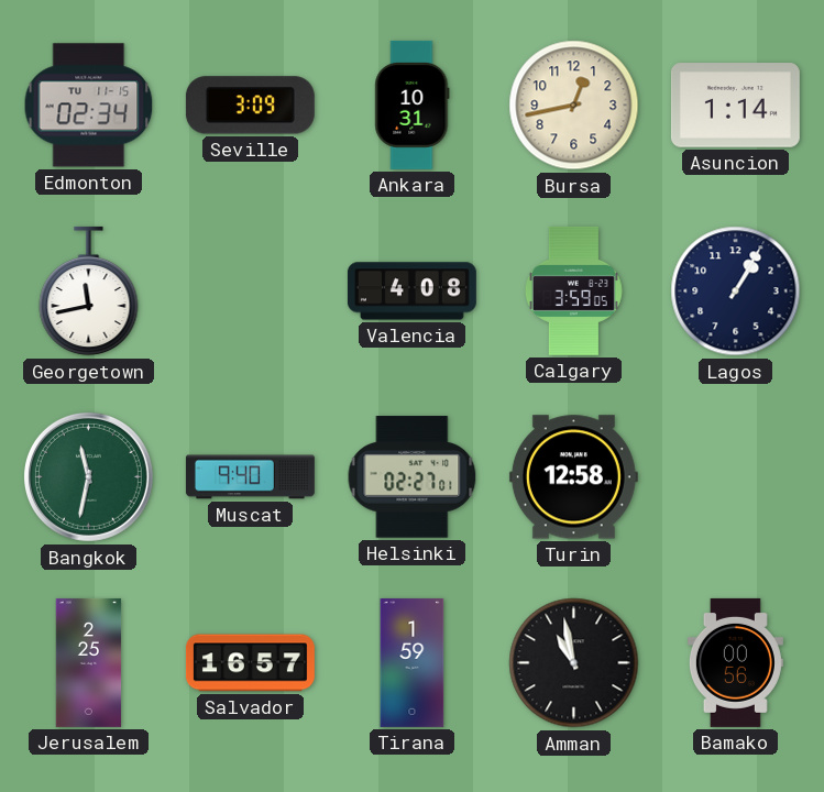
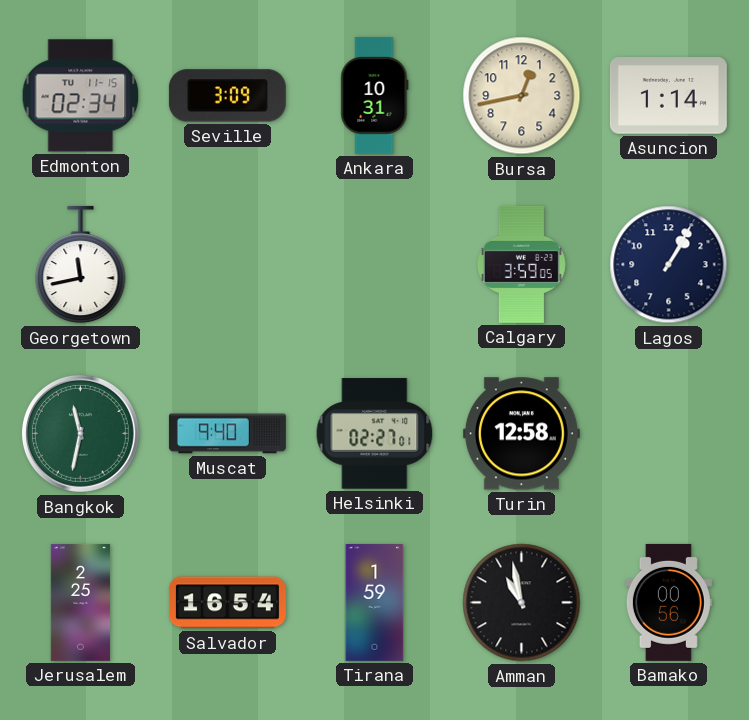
Valencia: 4:08 -> none
Salvador: 16:57 -> 16:54
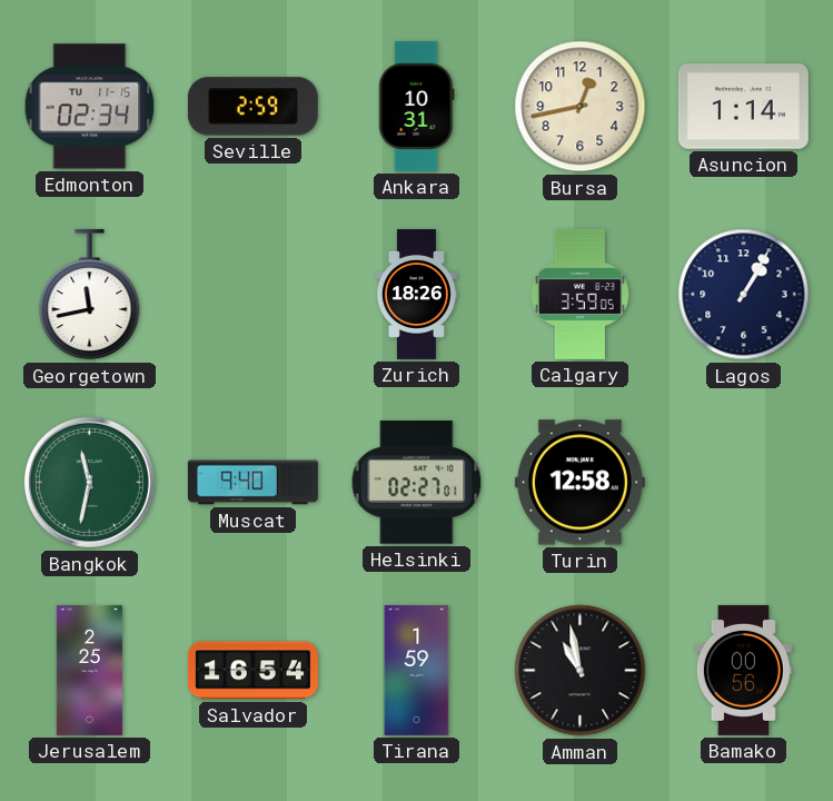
Seville: 3:09 -> 2:59
Zurich: none -> 18:26
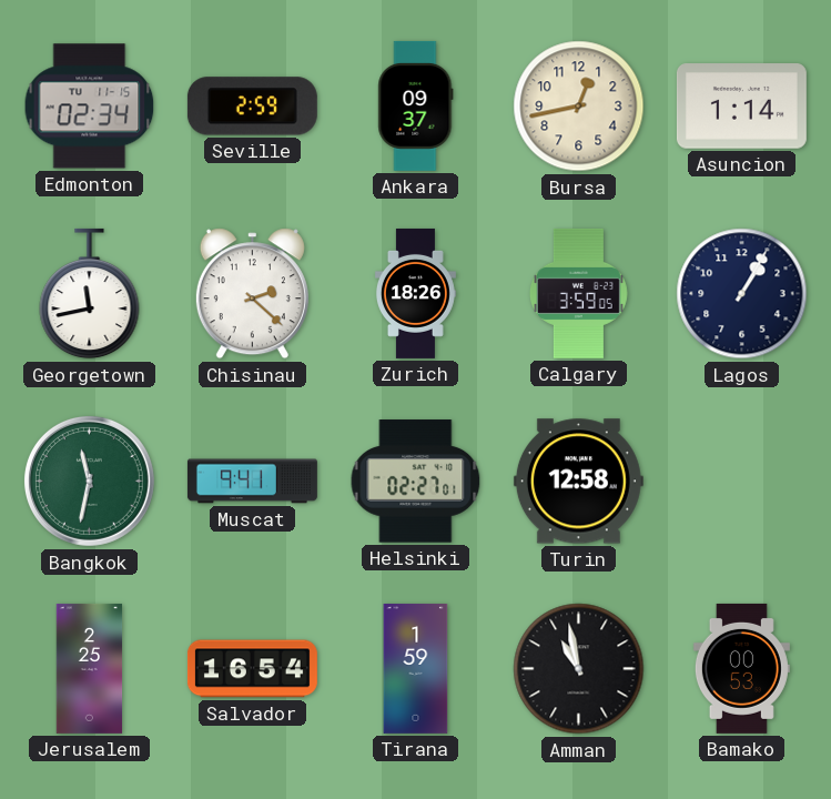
Ankara: 10:31 -> 09:37
Chisinau: none -> 2:22
Muscat: 9:40 -> 9:41
Bamako: 00:56 -> 00:53
